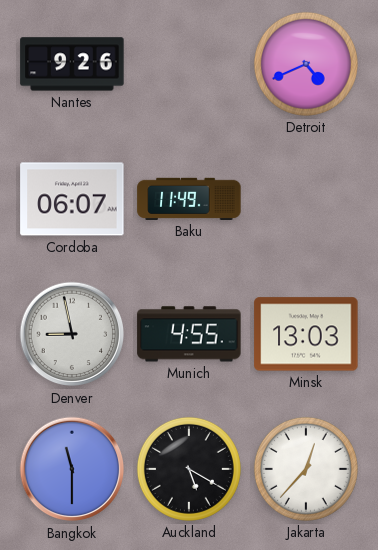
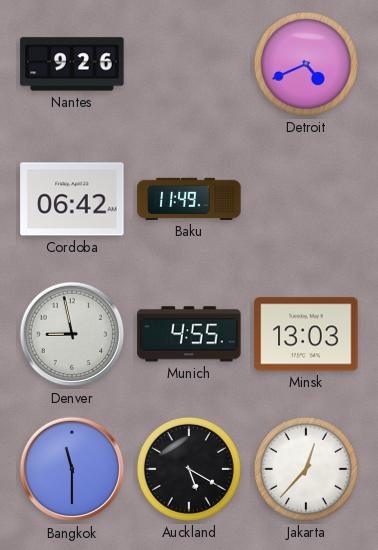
Cordoba: 06:07 -> 06:42
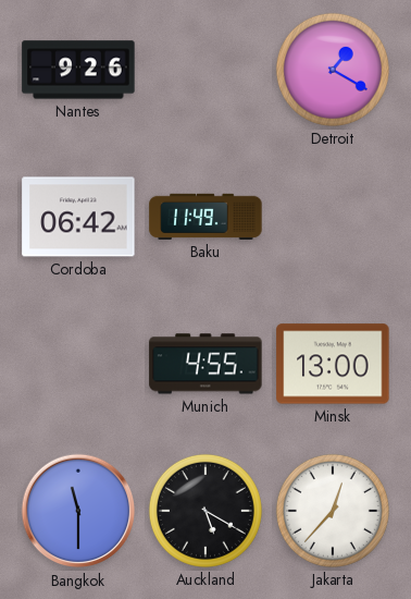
Detroit: 4:41 -> 1:20
Denver: 8:58 -> none
Minsk: 13:03 -> 13:00
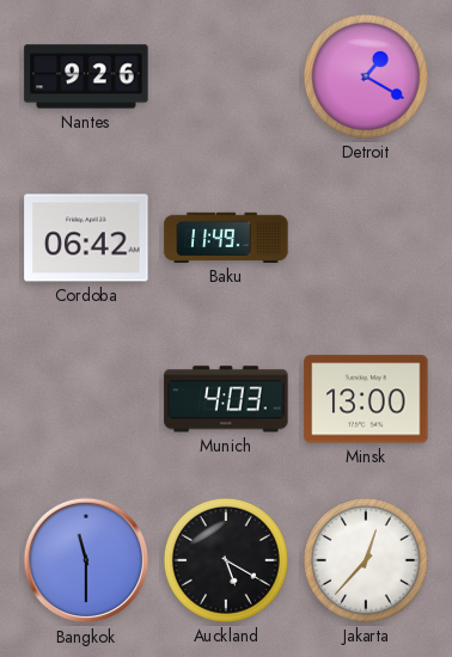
Munich: 4:55 -> 4:03
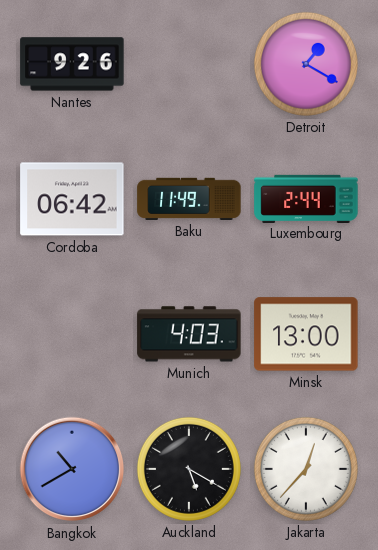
Luxembourg: none -> 2:44
Bangkok: 11:30 -> 10:40
